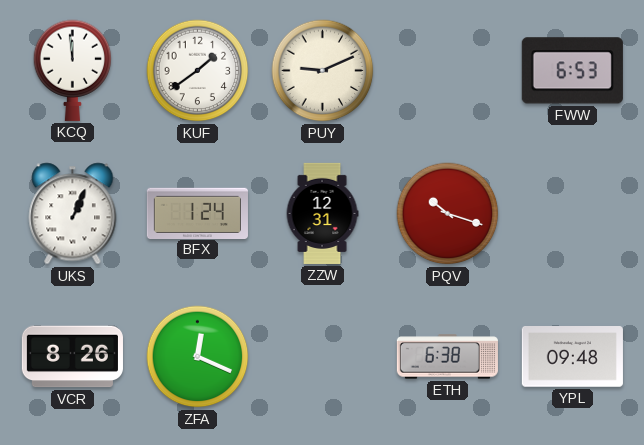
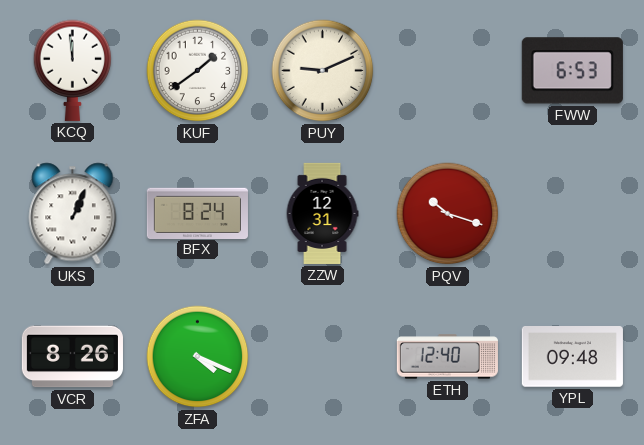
BFX: 1:24 -> 8:24
ZFA: 12:19 -> 4:19
ETH: 6:38 -> 12:40
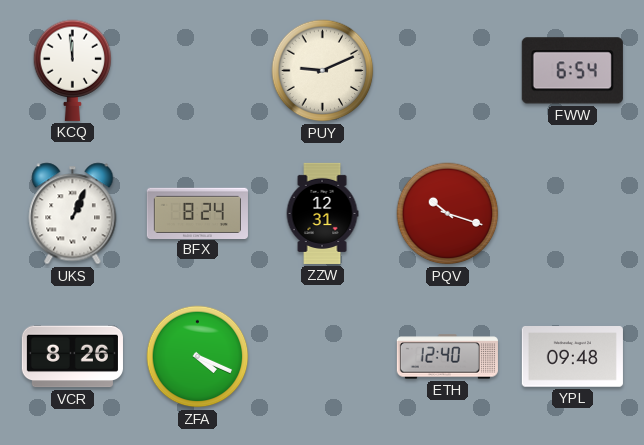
KUF: 1:39 -> none
FWW: 6:53 -> 6:54
